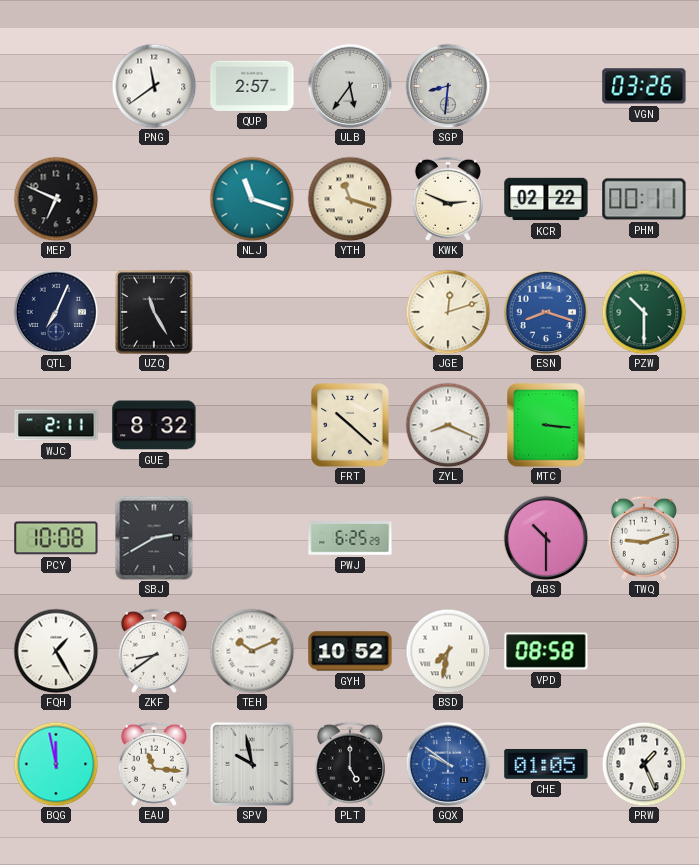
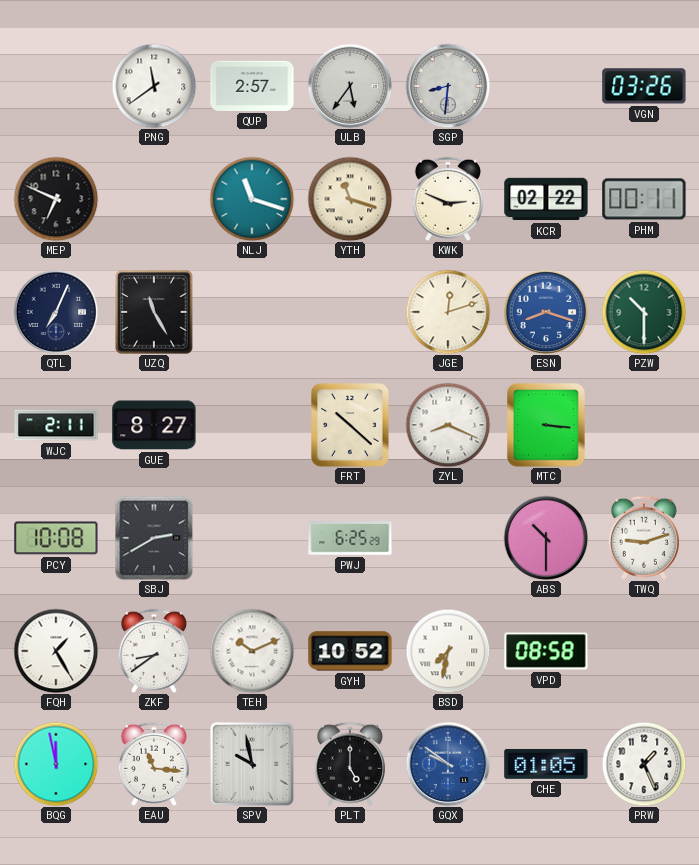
GUE: 8:32 -> 8:27
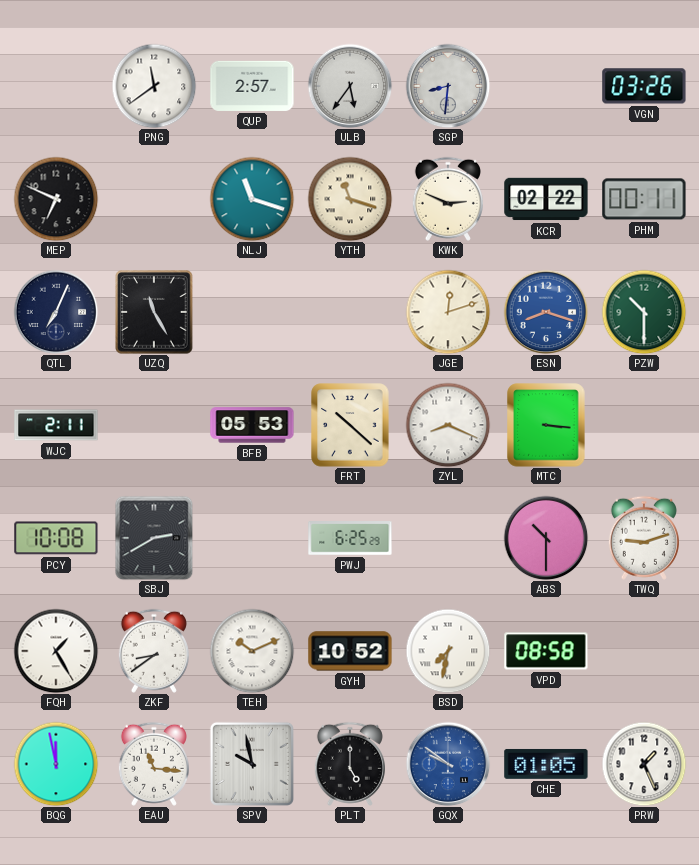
GUE: 8:27 -> none
BFB: none -> 05:53
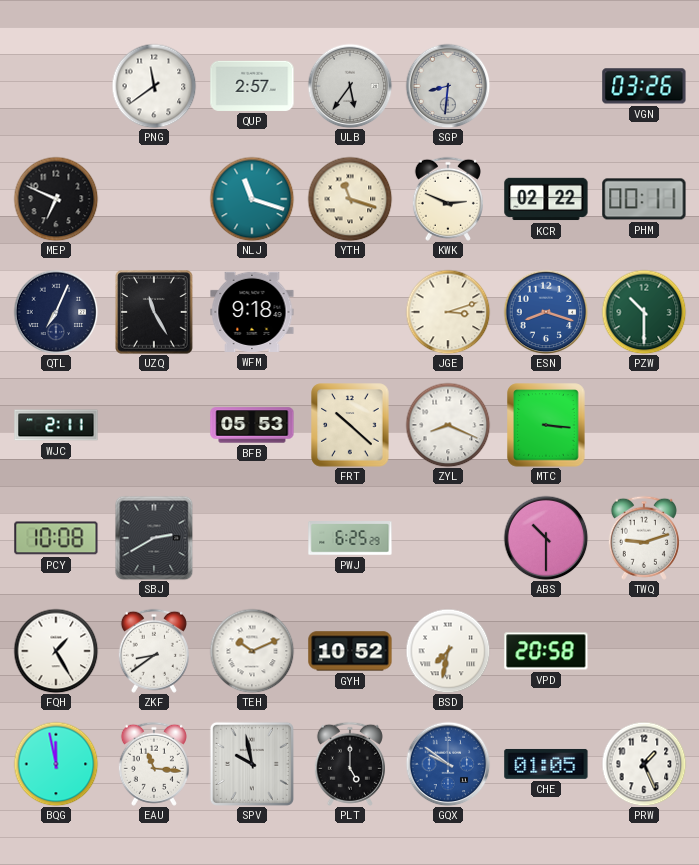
WFM: none -> 9:18
JGE: 12:12 -> 3:12
VPD: 08:58 -> 20:58
